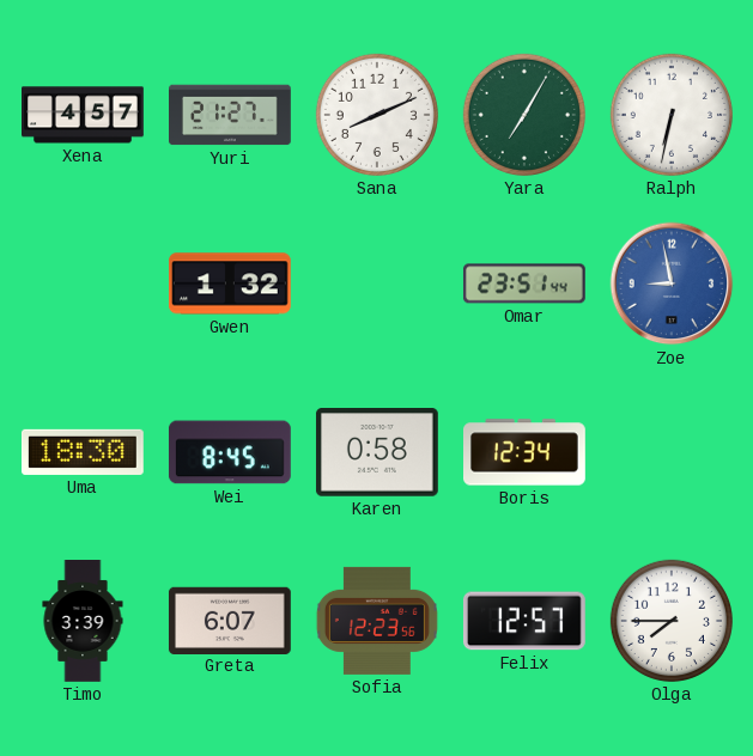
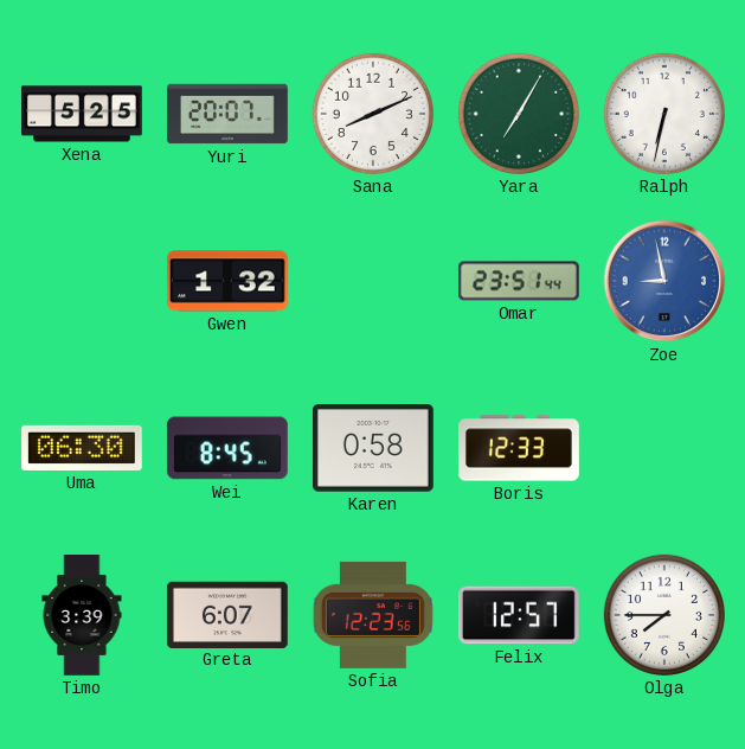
Xena: 4:57 -> 5:25
Yuri: 21:27 -> 20:07
Uma: 18:30 -> 06:30
Boris: 12:34 -> 12:33
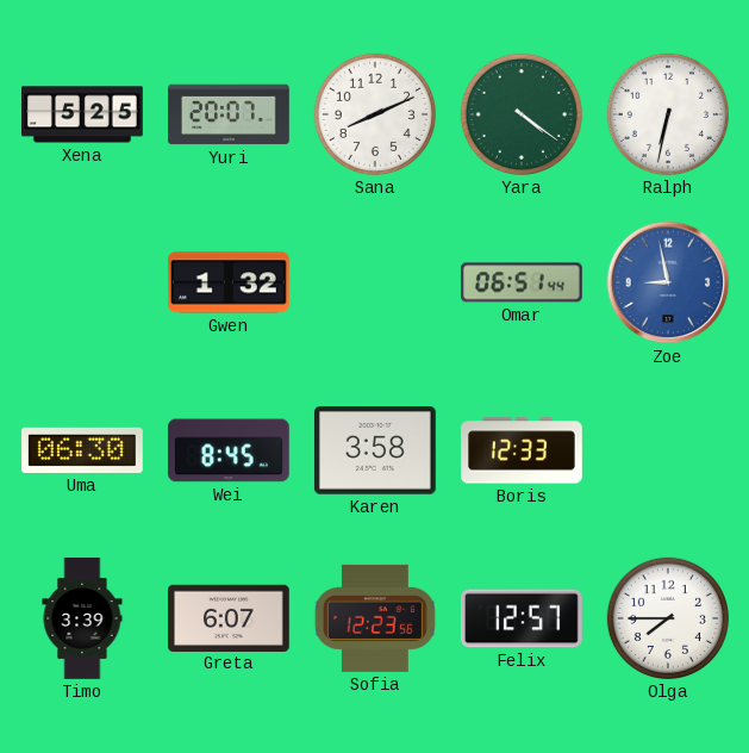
Yara: 7:05 -> 4:21
Omar: 23:51 -> 06:51
Karen: 0:58 -> 3:58
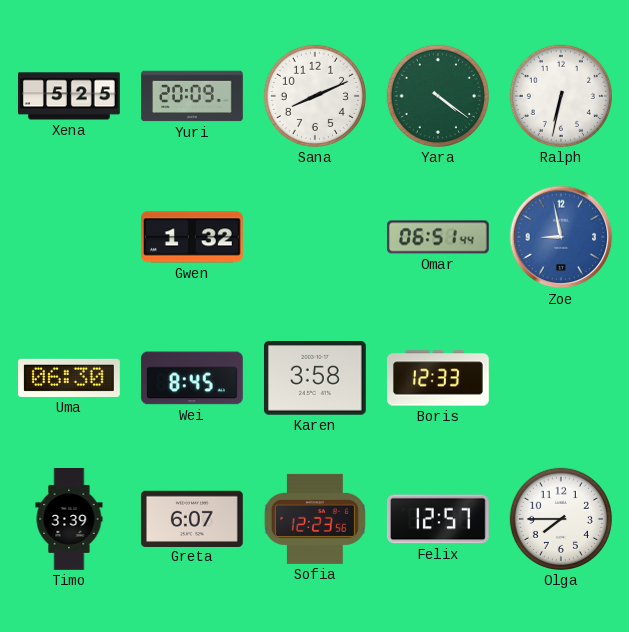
Yuri: 20:07 -> 20:09
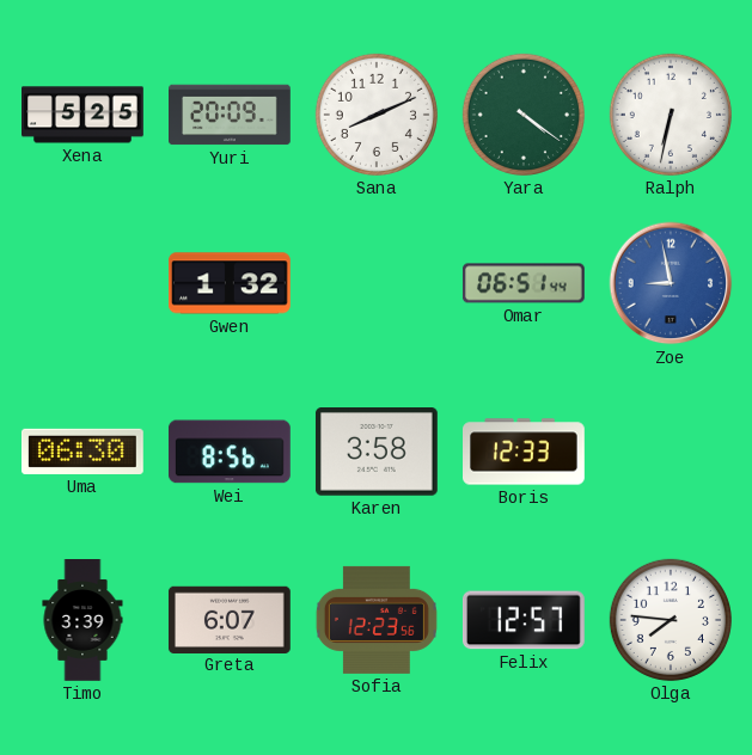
Wei: 8:45 -> 8:56
Olga: 7:45 -> 7:46
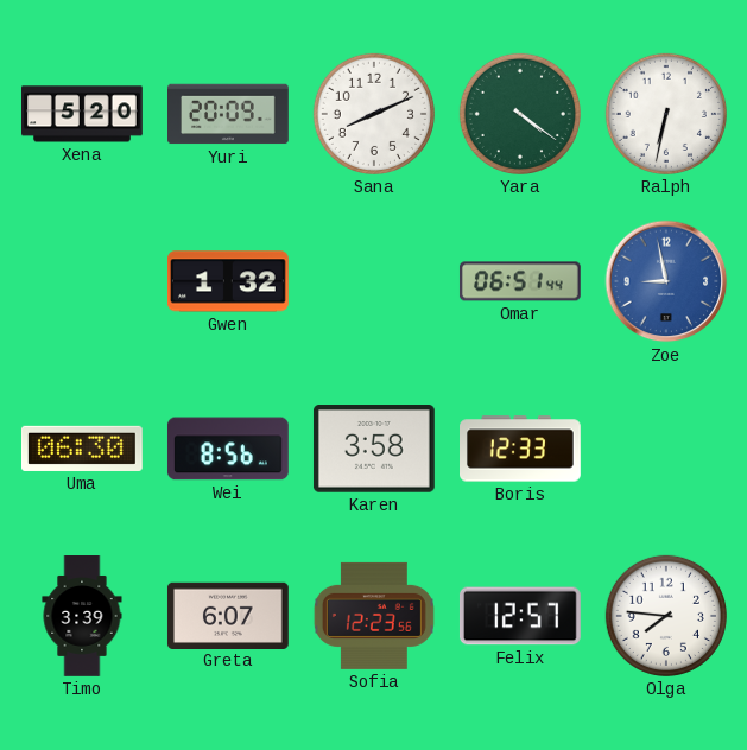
Xena: 5:25 -> 5:20
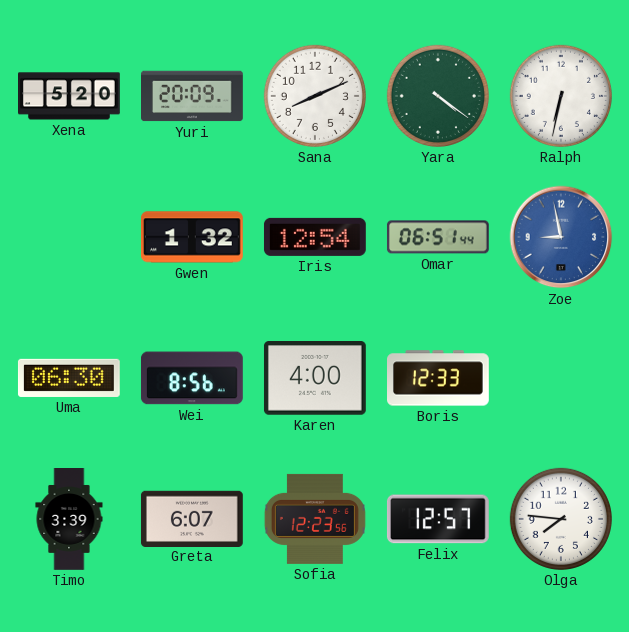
Iris: none -> 12:54
Karen: 3:58 -> 4:00
